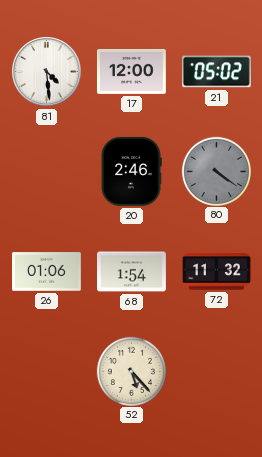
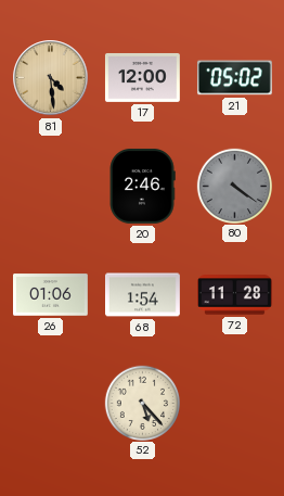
81 dial: white -> champagne
72: 11:32 -> 11:28
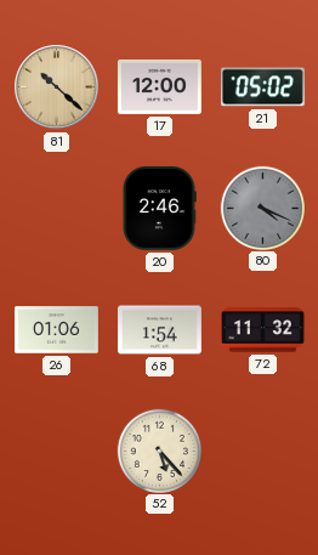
81: 4:29 -> 10:22
80: 4:21 -> 4:19
72: 11:28 -> 11:32
